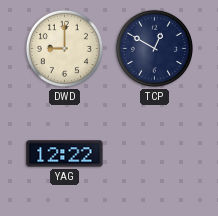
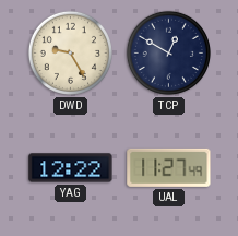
DWD: 9:00 -> 9:25
UAL: none -> 11:27
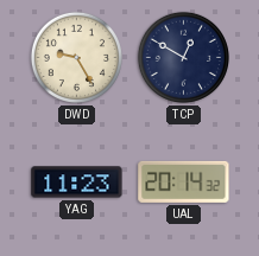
YAG: 12:22 -> 11:23
UAL: 11:27 -> 20:14
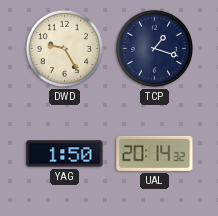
TCP: 12:50 -> 1:18
YAG: 11:23 -> 1:50
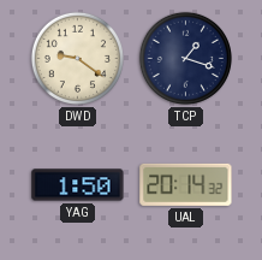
DWD: 9:25 -> 9:21
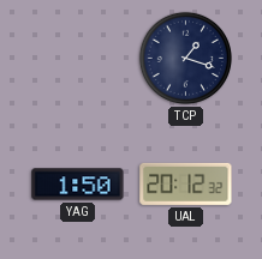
DWD: 9:21 -> none
UAL: 20:14 -> 20:12
